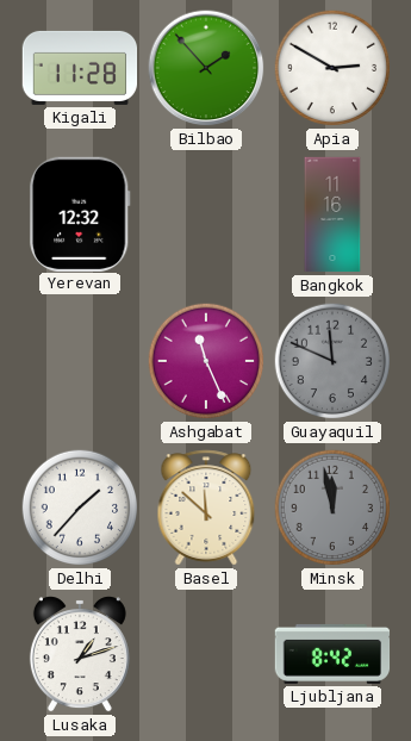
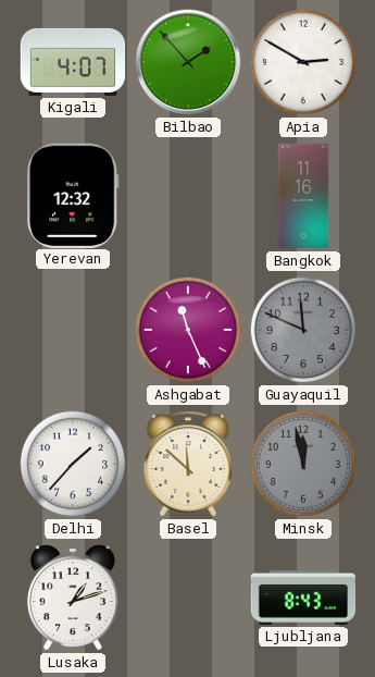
Kigali: 11:28 -> 4:07
Ljubljana: 8:42 -> 8:43
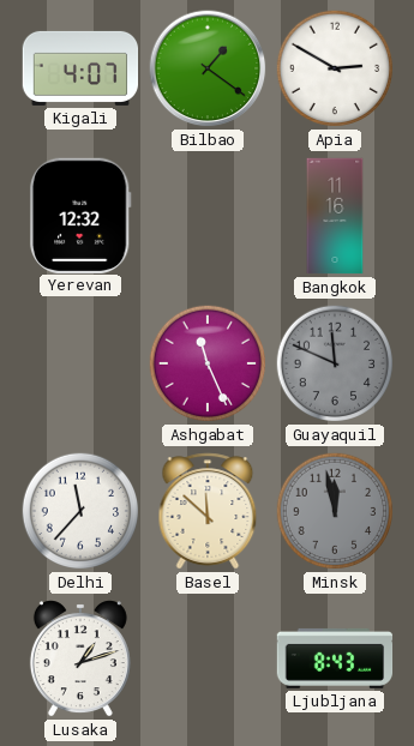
Bilbao: 1:53 -> 1:21
Delhi: 1:37 -> 11:37
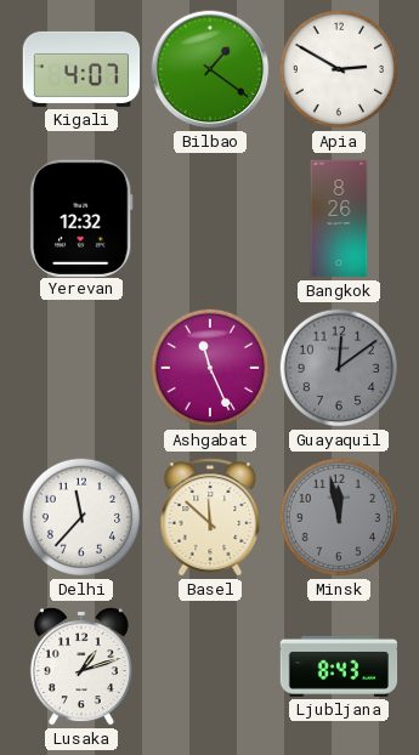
Bangkok: 11:16 -> 8:26
Guayaquil: 11:49 -> 12:09
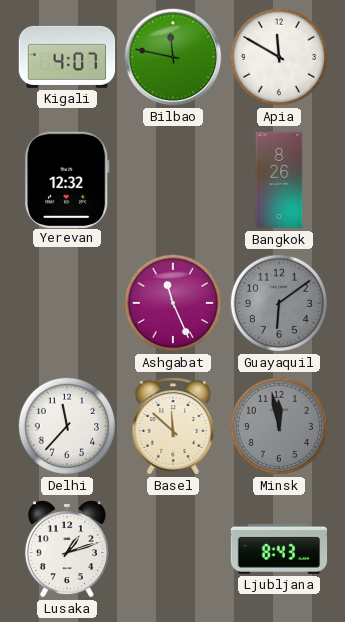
Bilbao: 1:21 -> 11:47
Apia: 2:50 -> 11:50
Guayaquil: 12:09 -> 6:09
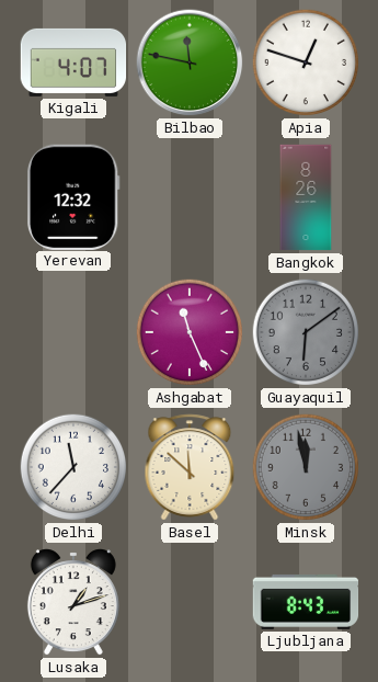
Apia: 11:50 -> 12:48
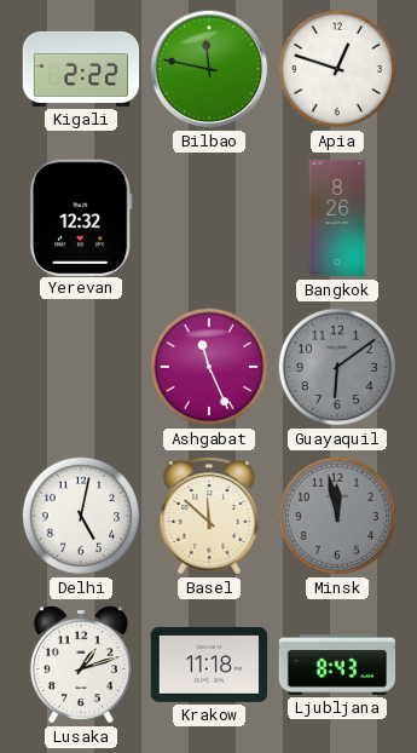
Kigali: 4:07 -> 2:22
Delhi: 11:37 -> 5:02
Krakow: none -> 11:18
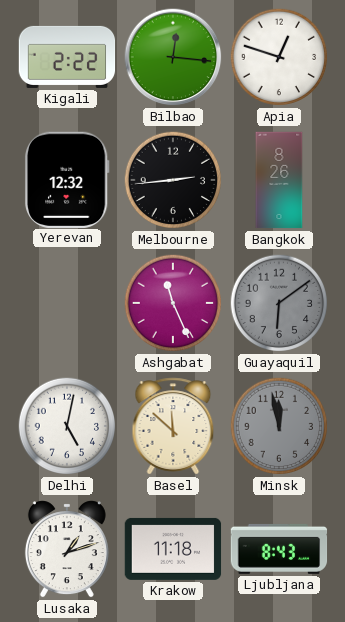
Bilbao: 11:47 -> 12:16
Melbourne: none -> 2:44
